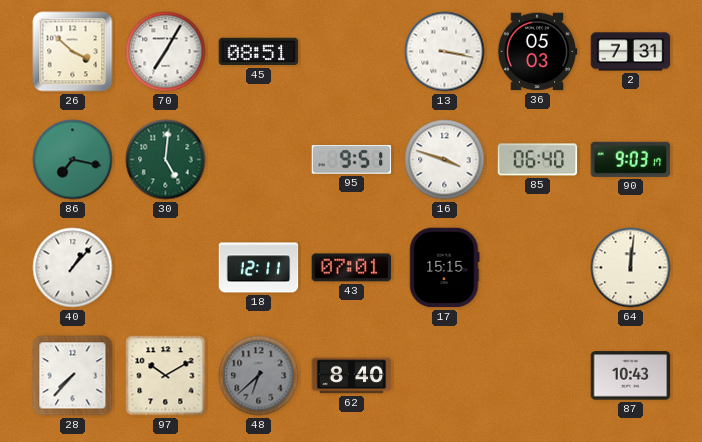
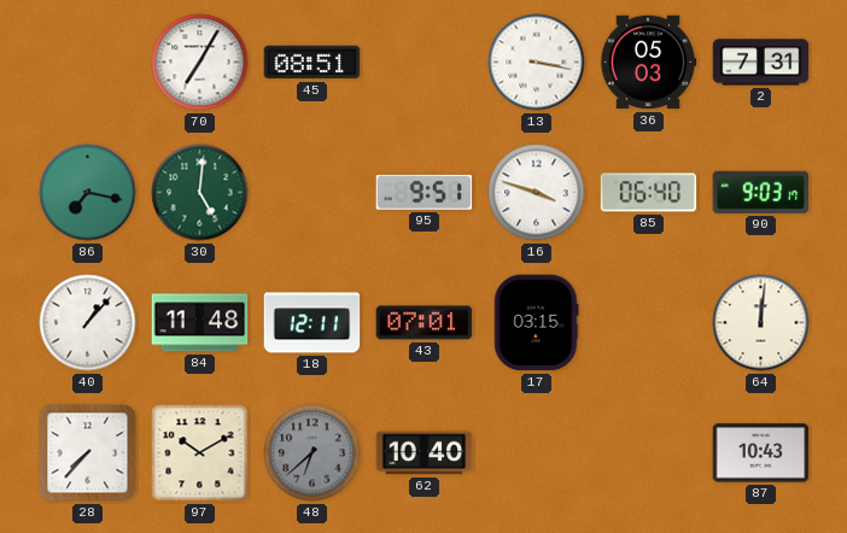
26: 3:52 -> none
84: none -> 11:48
17: 15:15 -> 03:15
62: 8:40 -> 10:40
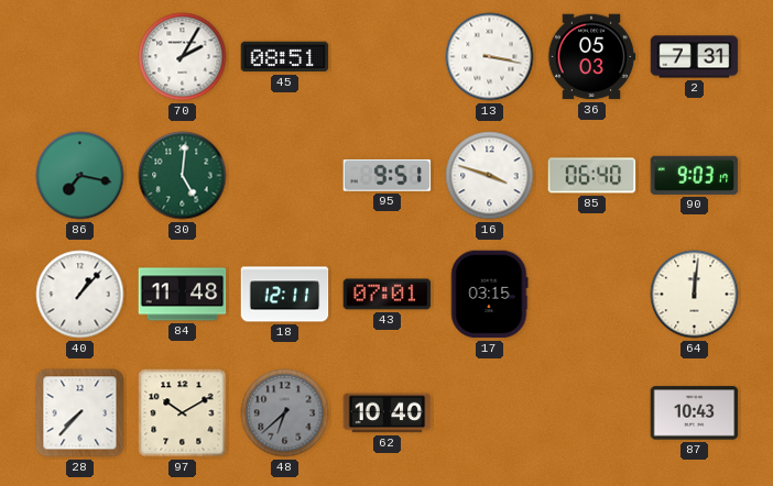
70: 7:05 -> 2:05
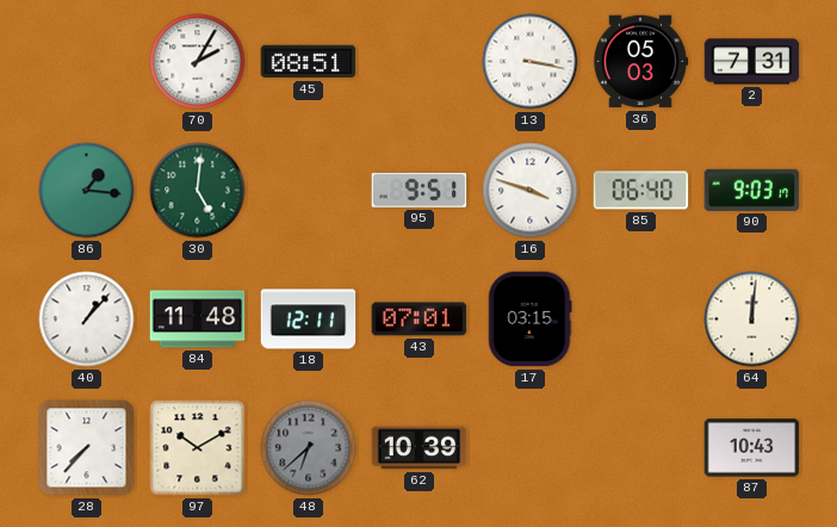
86: 7:17 -> 1:16
62: 10:40 -> 10:39
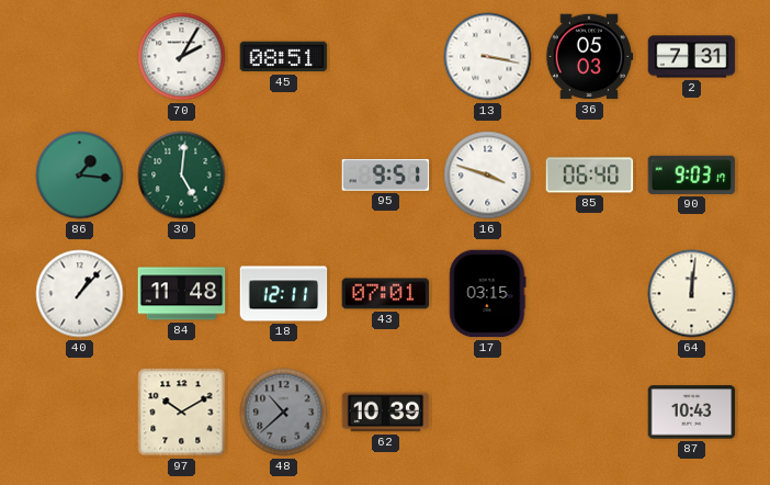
28: 7:37 -> none
48: 6:38 -> 10:38
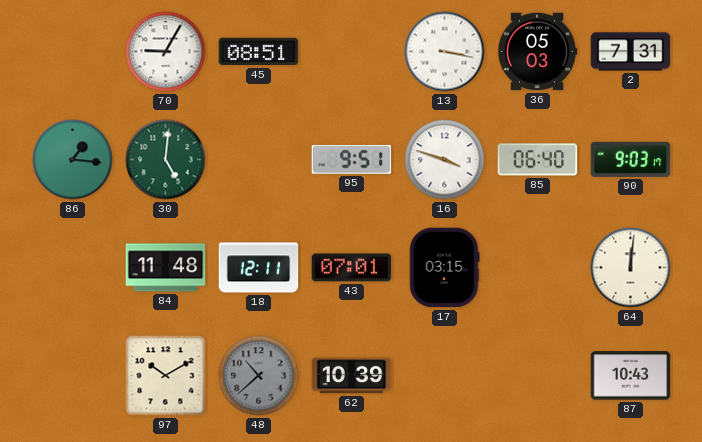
70: 2:05 -> 9:05
40: 1:07 -> none
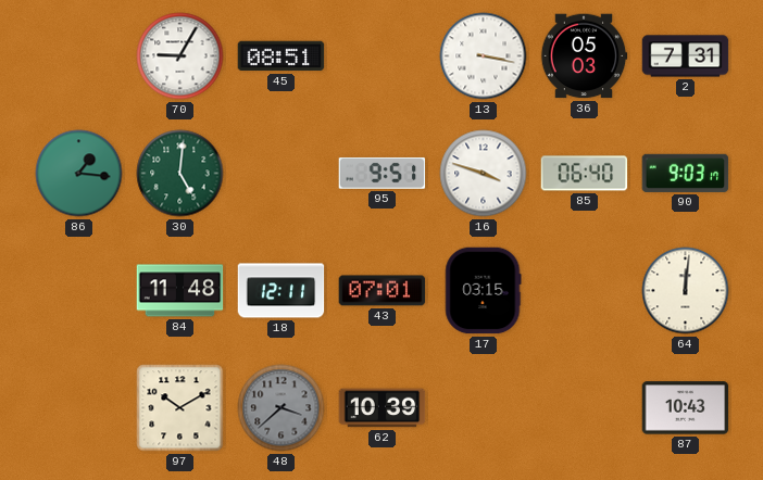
48: 10:38 -> 3:38
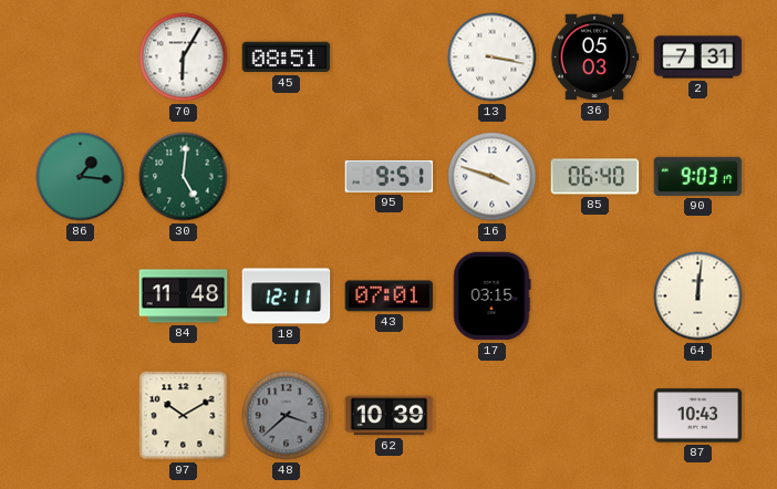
70: 9:05 -> 6:05
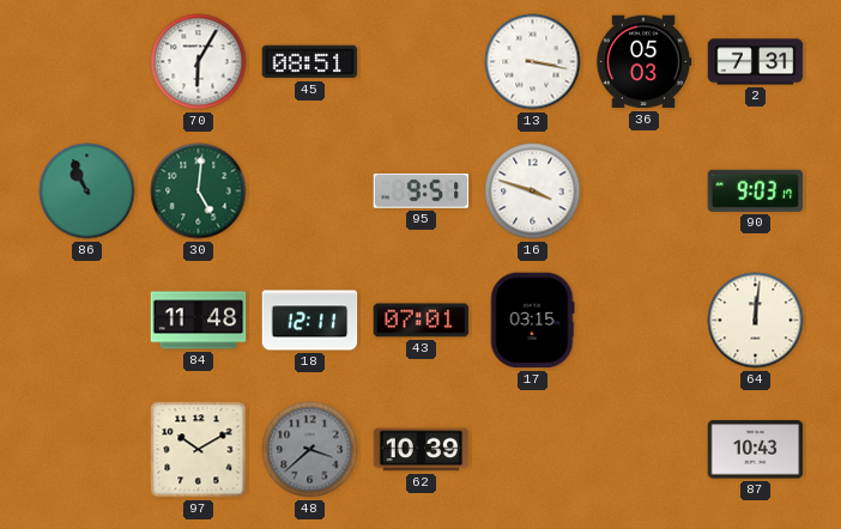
86: 1:16 -> 10:56
85: 06:40 -> none
